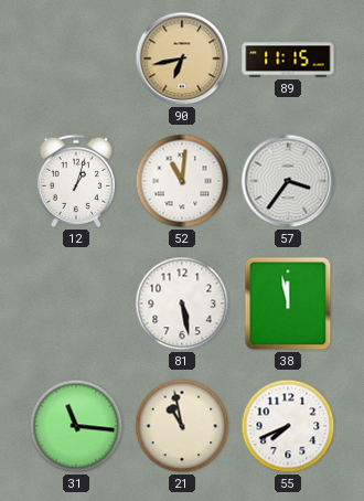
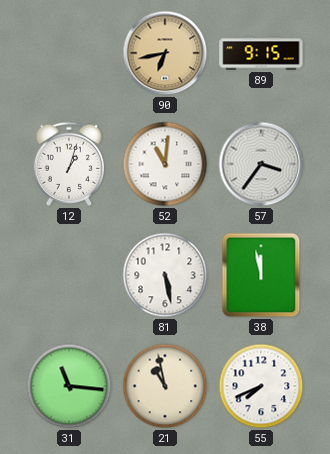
89: 11:15 -> 9:15
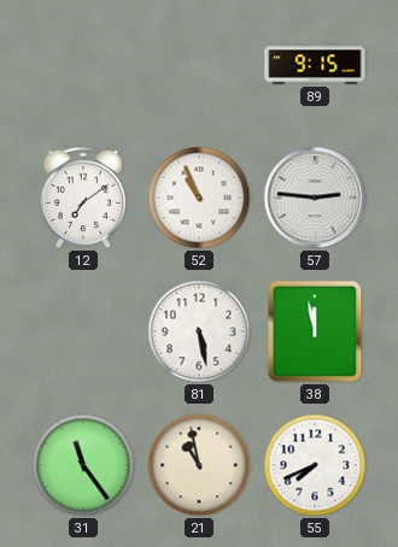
90: 6:43 -> none
12: 1:03 -> 7:09
52: 11:01 -> 10:56
57: 3:36 -> 2:46
31: 11:16 -> 11:24
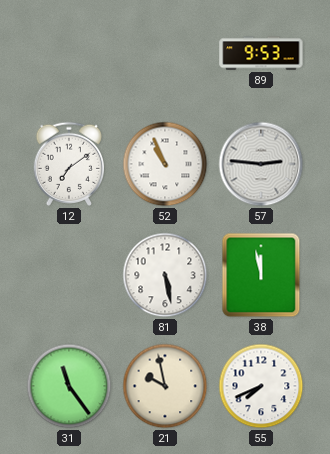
89: 9:15 -> 9:53
21: 10:58 -> 9:58
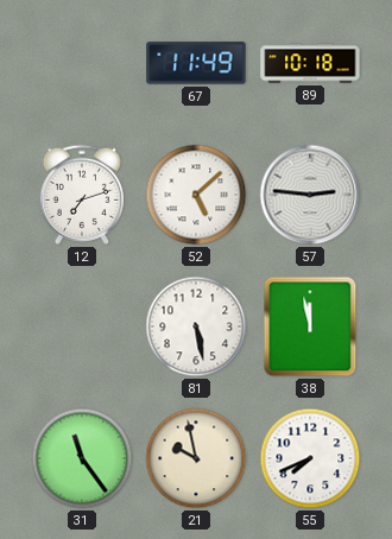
67: none -> 11:49
89: 9:53 -> 10:18
12: 7:09 -> 7:12
52: 10:56 -> 5:08
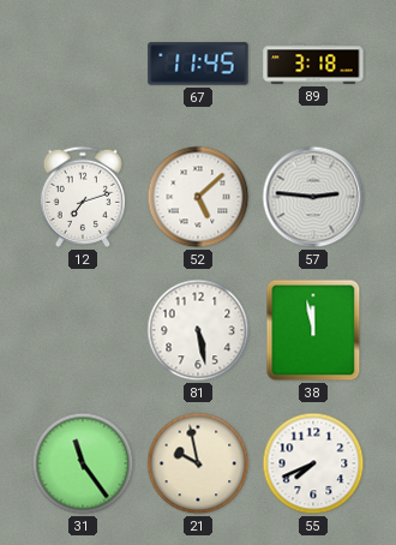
67: 11:49 -> 11:45
89: 10:18 -> 3:18
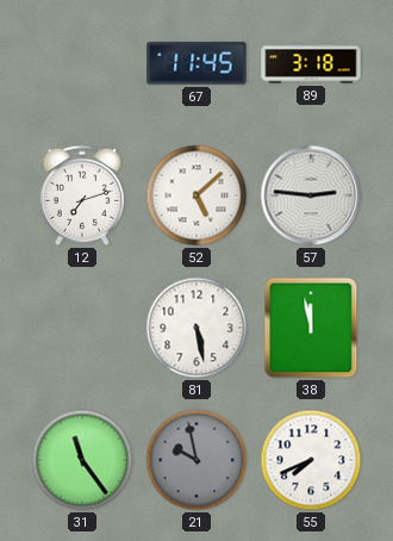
21 dial: cream -> grey
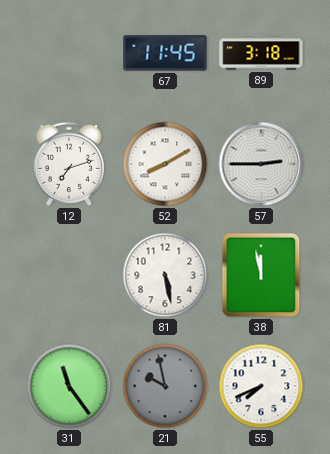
52: 5:08 -> 8:10
57: 2:46 -> 2:45
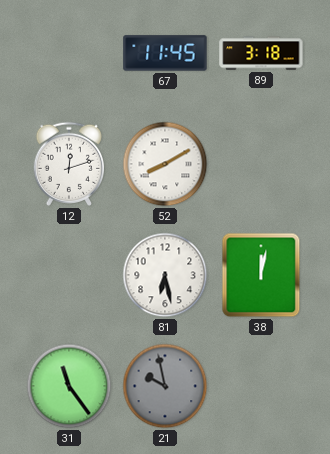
12: 7:12 -> 12:12
57: 2:45 -> none
81: 5:28 -> 6:28
38: 11:58 -> 12:02
55: 7:41 -> none
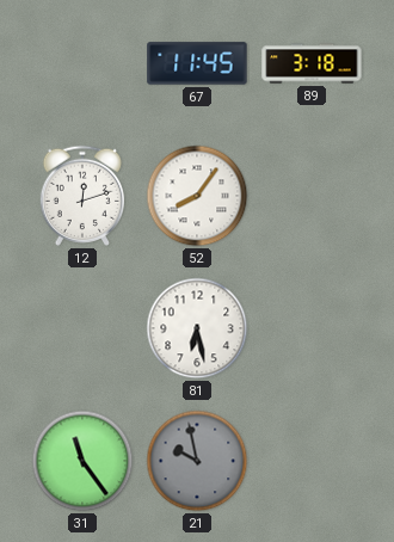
52: 8:10 -> 8:06
38: 12:02 -> none
